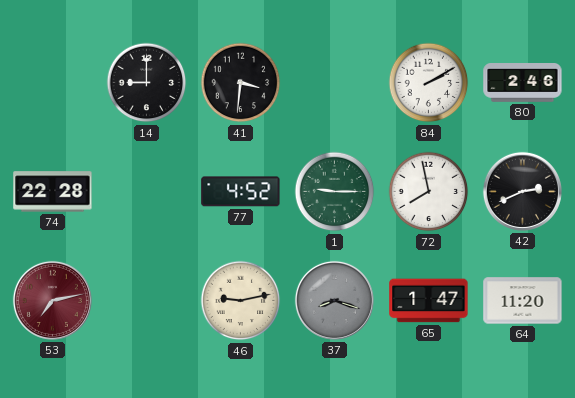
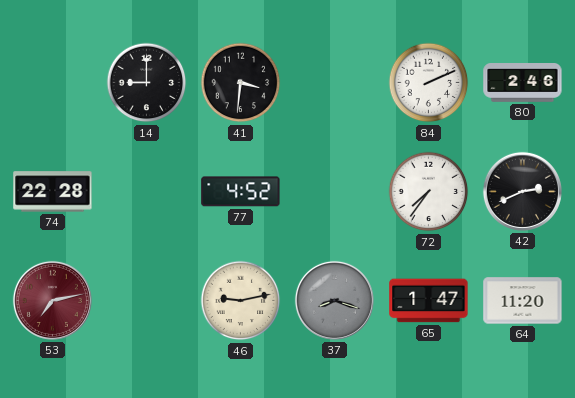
84: 2:10 -> 2:11
1: 9:15 -> none
72: 7:58 -> 7:36
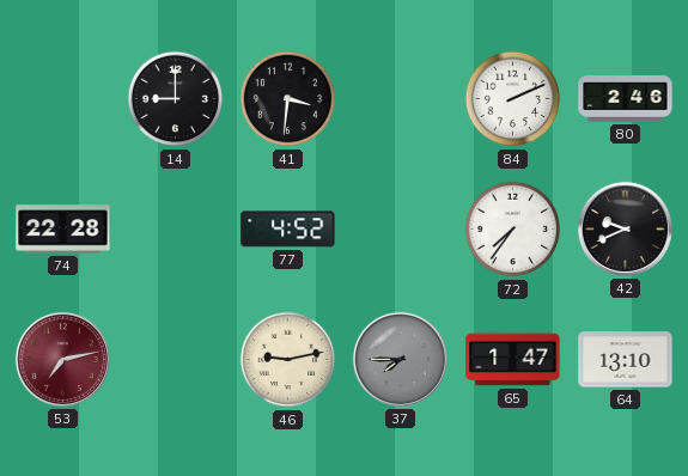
42: 2:41 -> 9:41
37: 8:18 -> 7:45
64: 11:20 -> 13:10
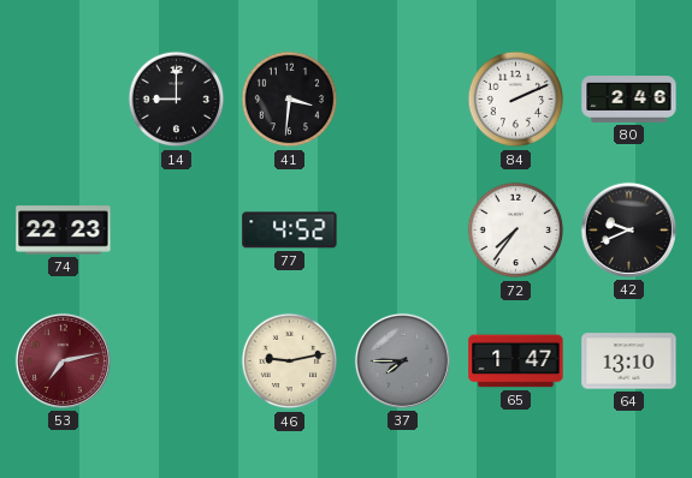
74: 22:28 -> 22:23
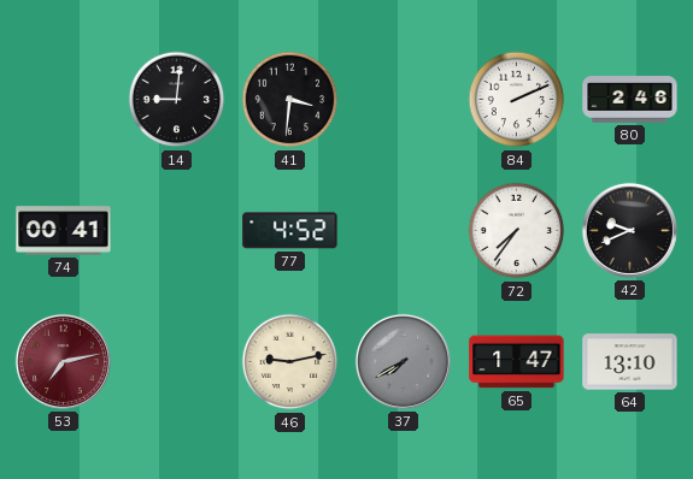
14: 9:00 -> 9:01
74: 22:23 -> 00:41
37: 7:45 -> 7:40
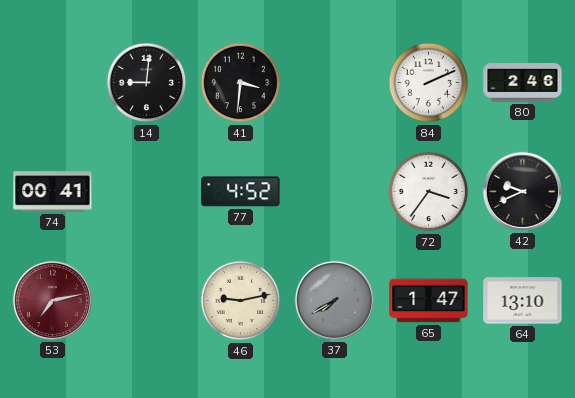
72: 7:36 -> 3:36
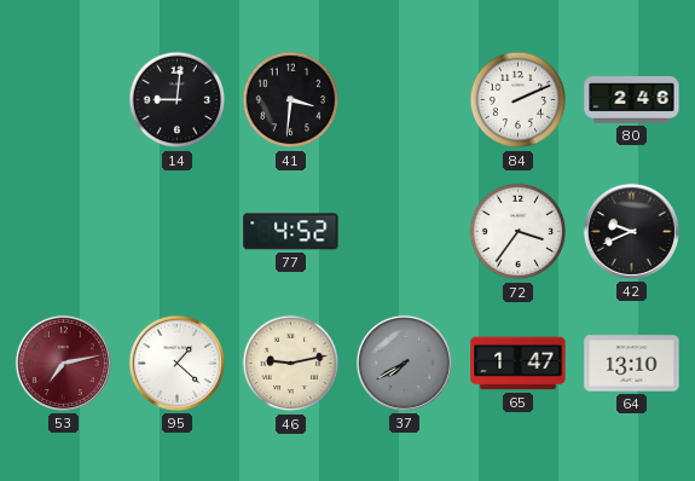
74: 00:41 -> none
95: none -> 1:22
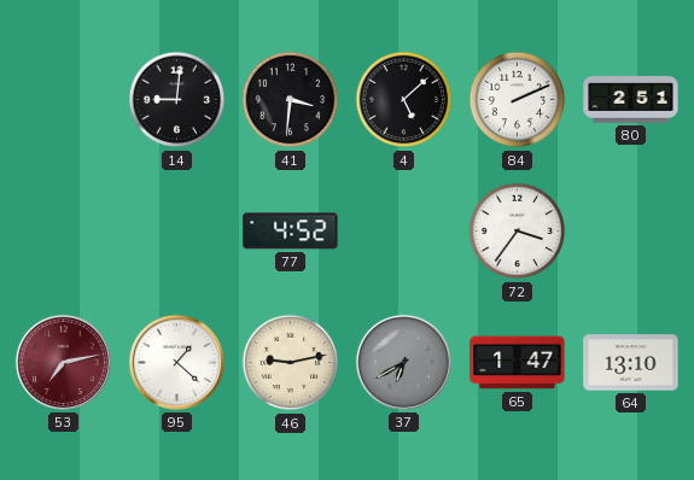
4: none -> 5:08
80: 2:46 -> 2:51
42: 9:41 -> none
37: 7:40 -> 6:40
